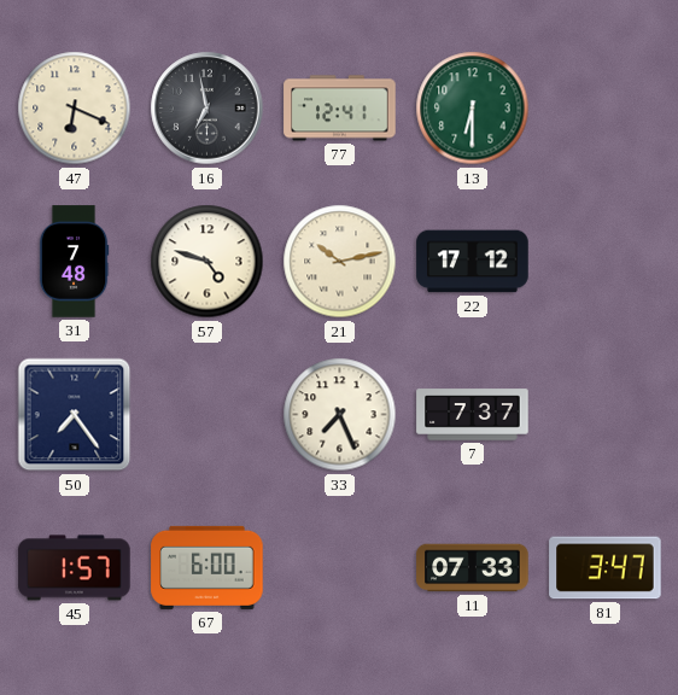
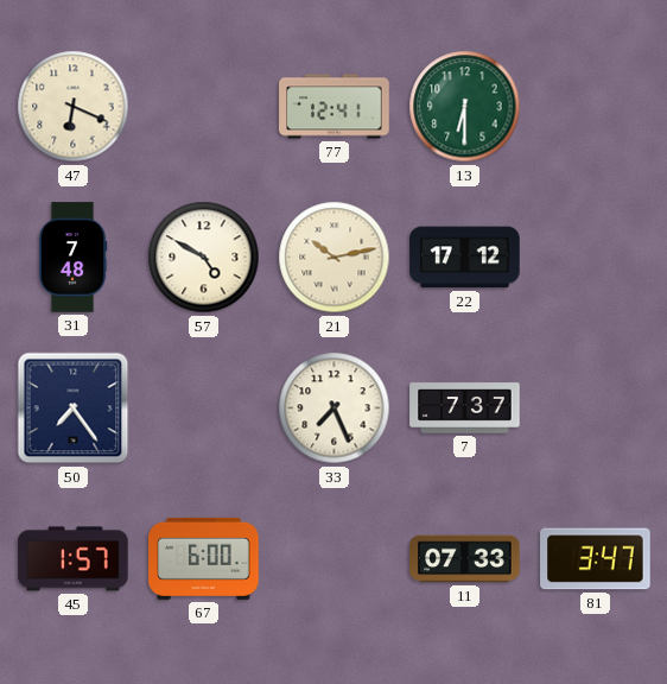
16: 6:58 -> none
57: 4:48 -> 4:50
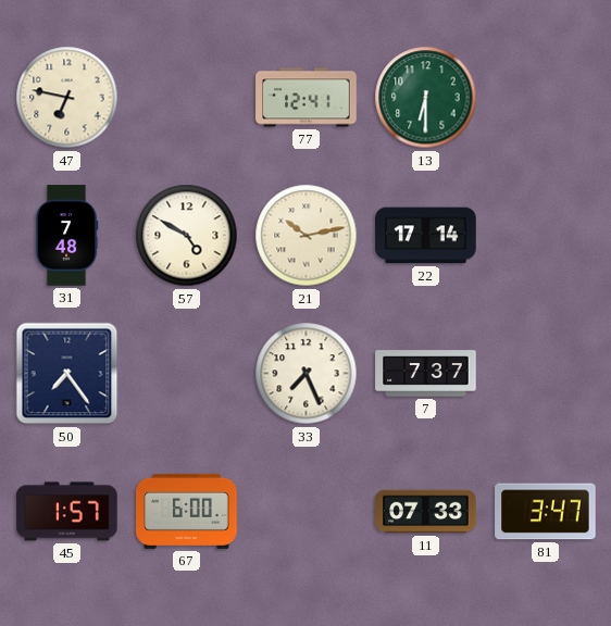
47: 6:19 -> 6:47
22: 17:12 -> 17:14
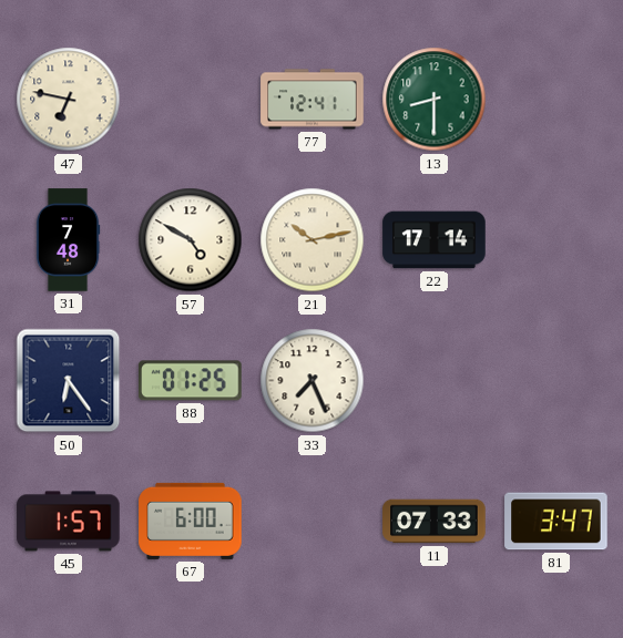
13: 6:30 -> 8:30
50: 7:24 -> 6:24
88: none -> 01:25
7: 7:37 -> none
